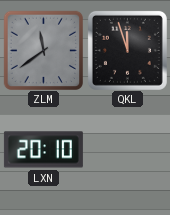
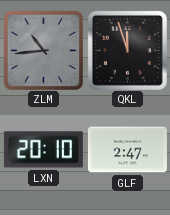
ZLM: 11:39 -> 10:44
GLF: none -> 2:47
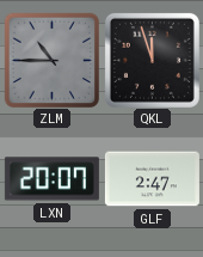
ZLM: 10:44 -> 10:45
LXN: 20:10 -> 20:07
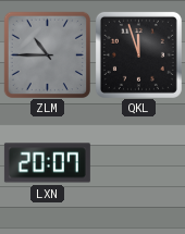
GLF: 2:47 -> none
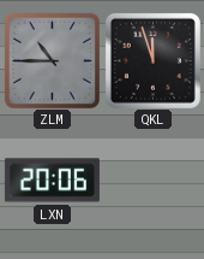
LXN: 20:07 -> 20:06
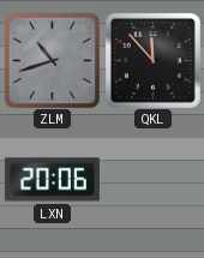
ZLM: 10:45 -> 10:42
QKL: 11:57 -> 11:53
